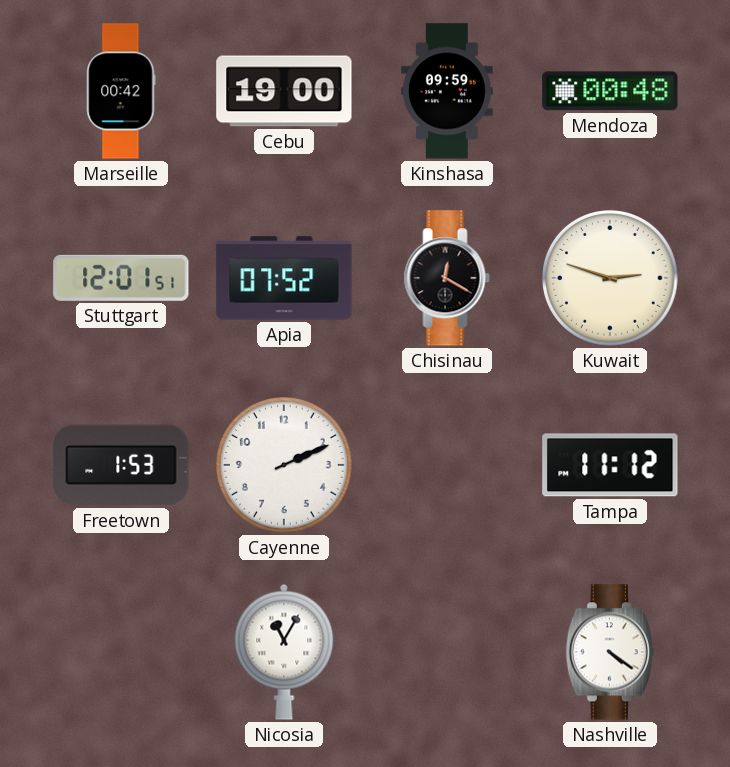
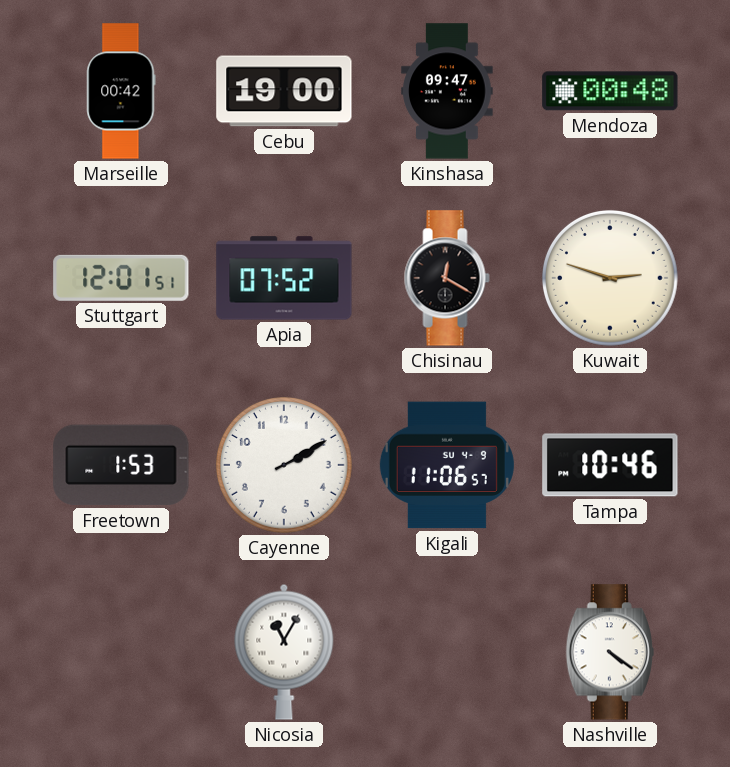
Kinshasa: 09:59 -> 09:47
Cayenne: 2:11 -> 2:10
Kigali: none -> 11:06
Tampa: 11:12 -> 10:46
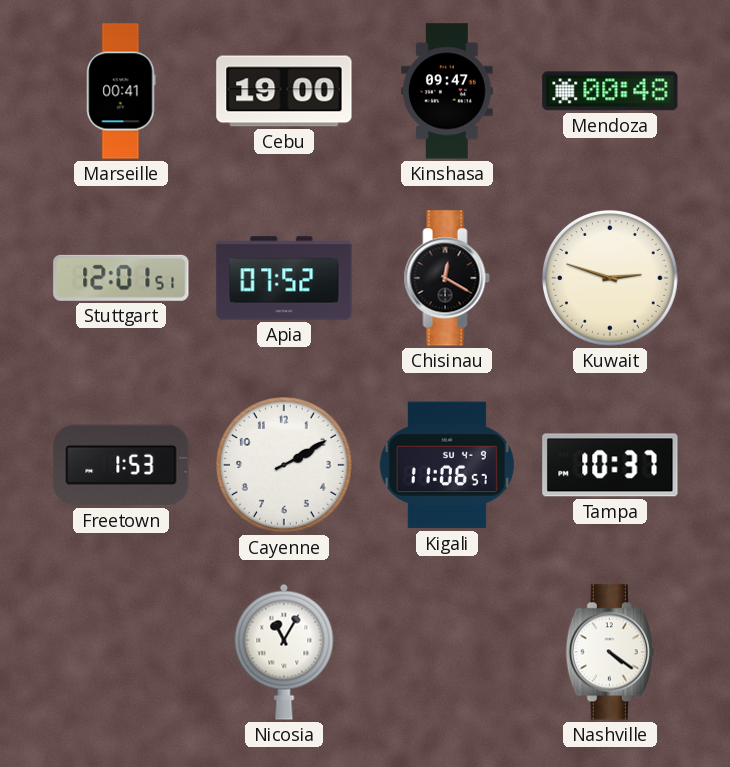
Marseille: 00:42 -> 00:41
Tampa: 10:46 -> 10:37
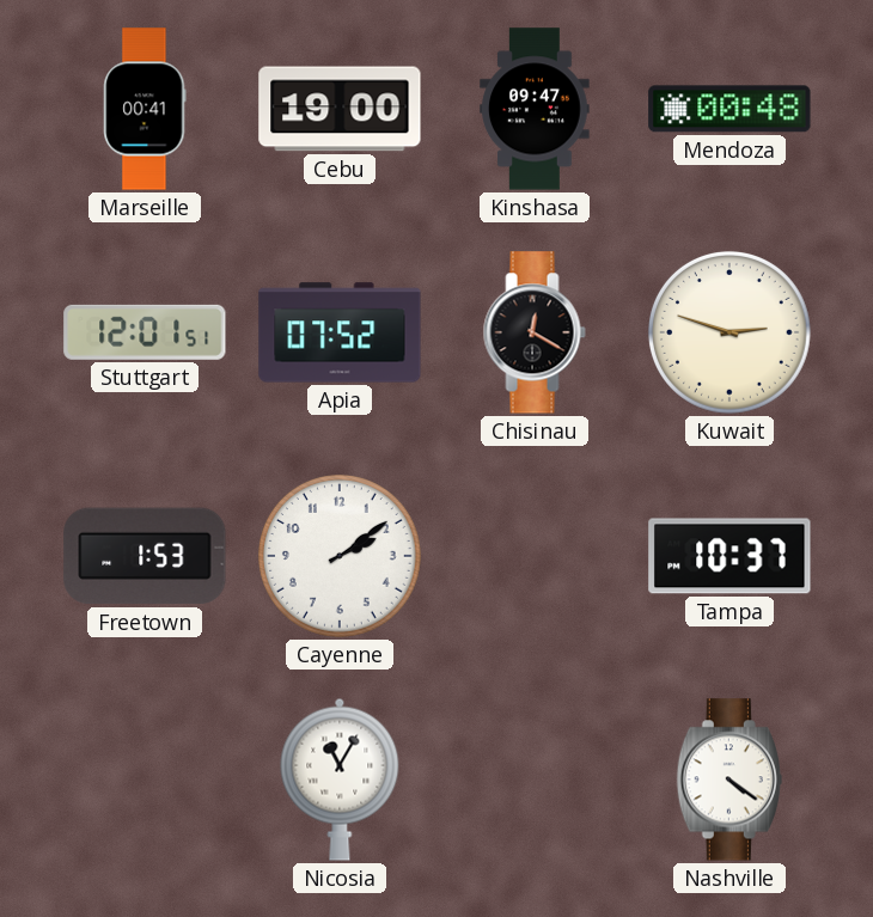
Cayenne: 2:10 -> 2:09
Kigali: 11:06 -> none
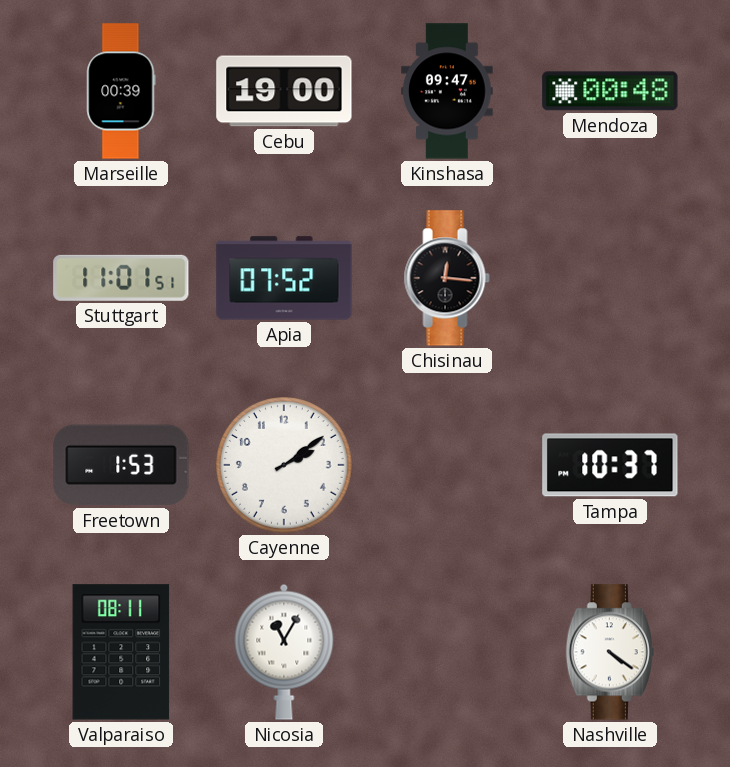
Marseille: 00:41 -> 00:39
Stuttgart: 12:01 -> 11:01
Chisinau: 12:20 -> 12:16
Kuwait: 2:48 -> none
Valparaiso: none -> 08:11
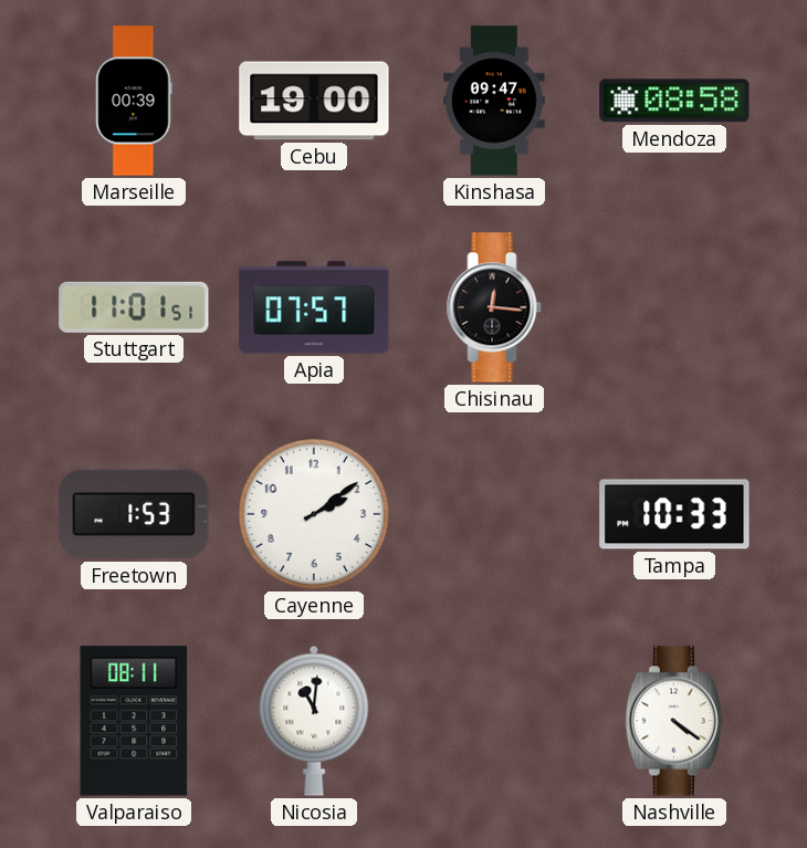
Mendoza: 00:48 -> 08:58
Apia: 07:52 -> 07:57
Tampa: 10:37 -> 10:33
Nicosia: 11:05 -> 11:01
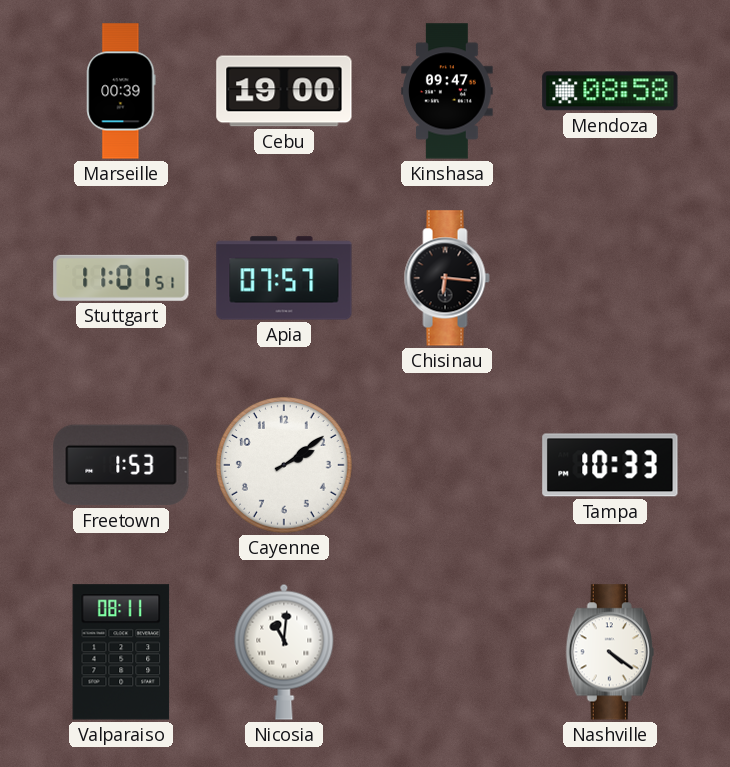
Chisinau: 12:16 -> 6:16
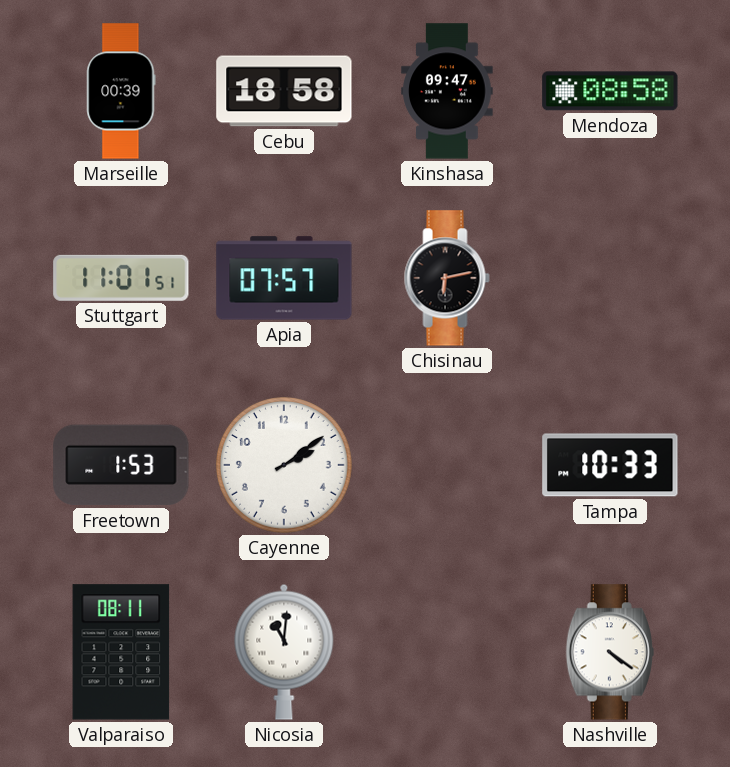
Cebu: 19:00 -> 18:58
Chisinau: 6:16 -> 6:13
